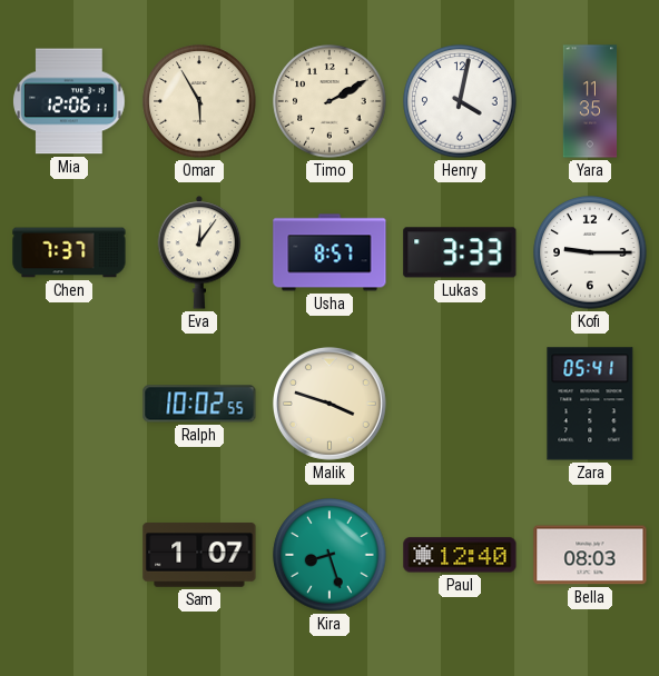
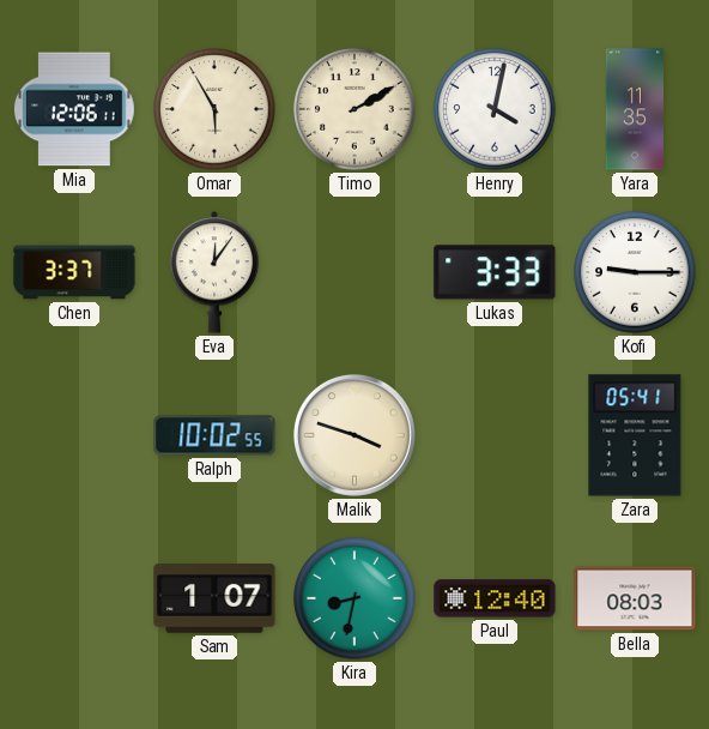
Chen: 7:37 -> 3:37
Usha: 8:57 -> none
Kira: 8:27 -> 8:32
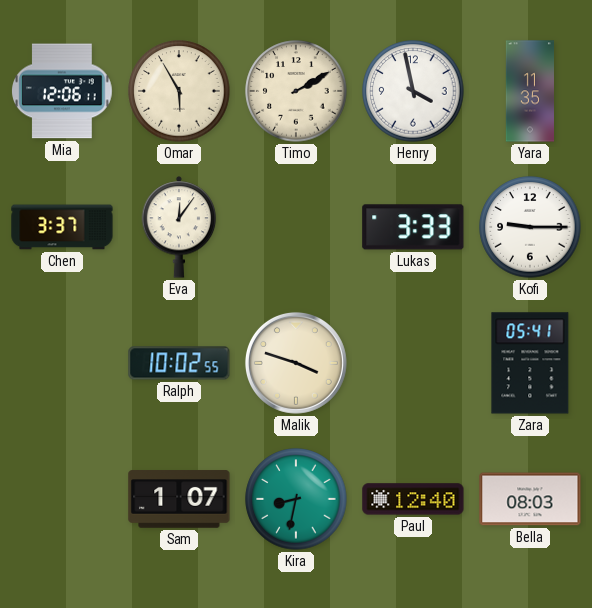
Henry: 4:02 -> 3:58
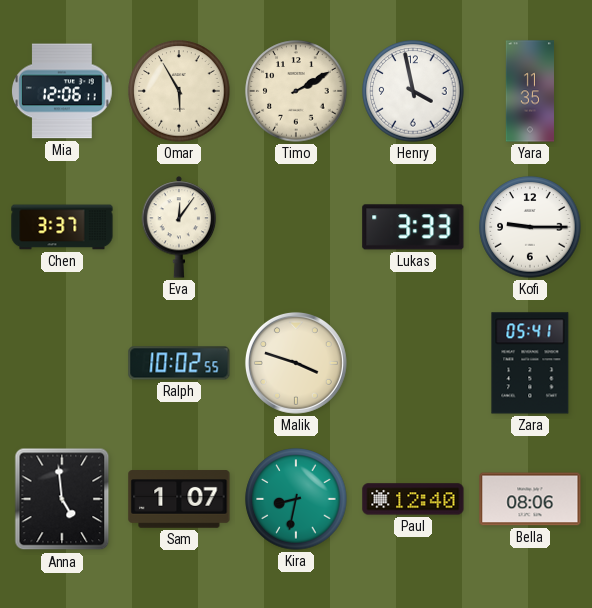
Anna: none -> 4:59
Bella: 08:03 -> 08:06
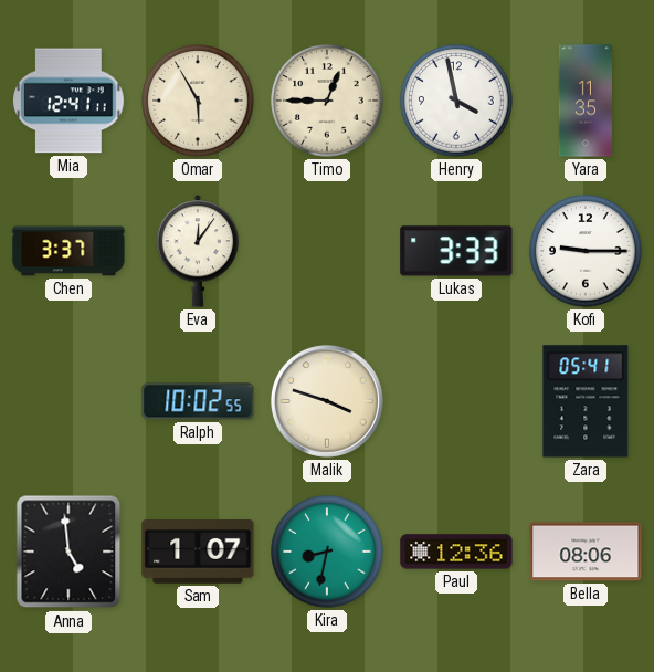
Mia: 12:06 -> 12:41
Timo: 2:10 -> 12:45
Paul: 12:40 -> 12:36
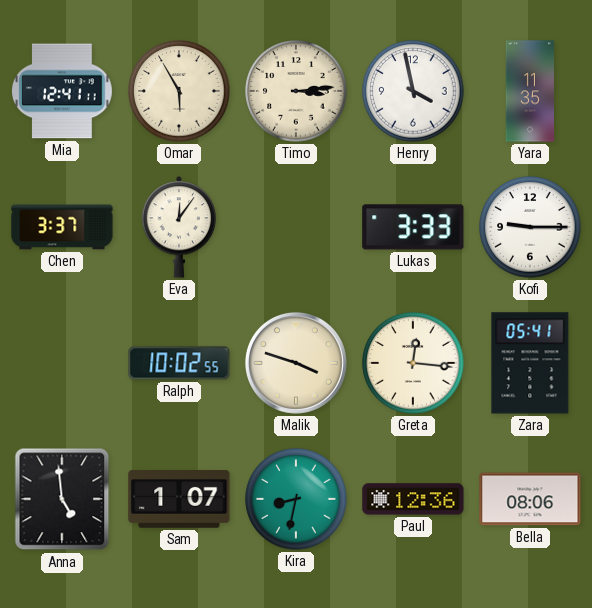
Timo: 12:45 -> 3:14
Greta: none -> 12:16
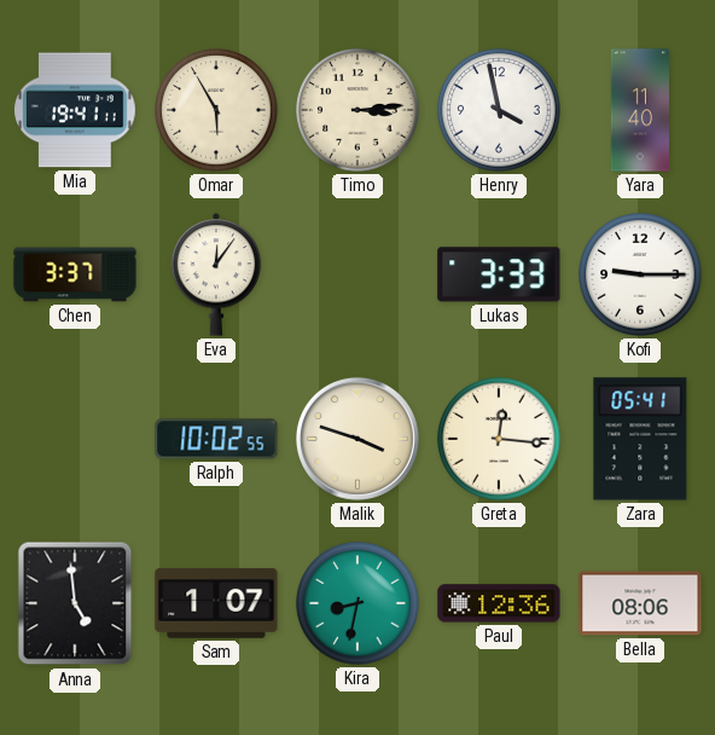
Mia: 12:41 -> 19:41
Yara: 11:35 -> 11:40
